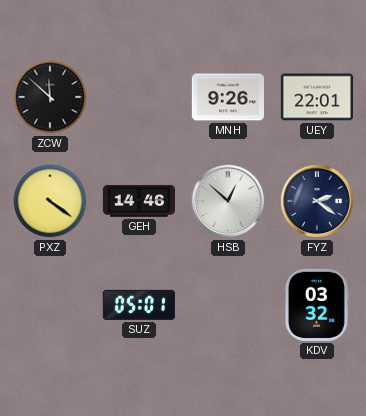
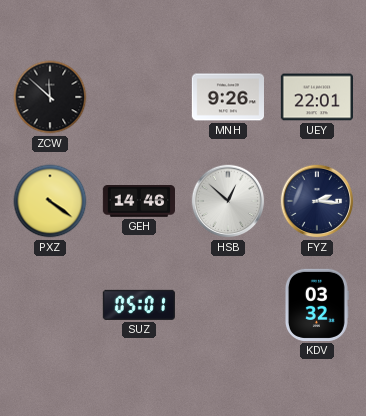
FYZ: 2:21 -> 2:16
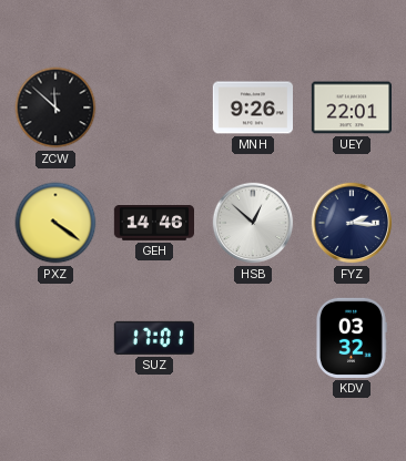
SUZ: 05:01 -> 17:01
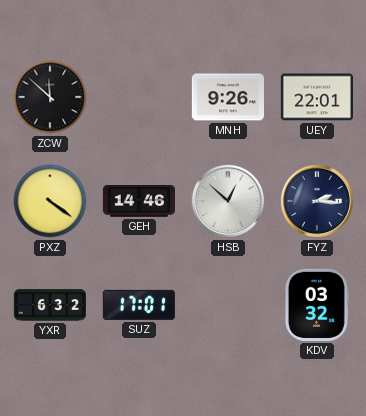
YXR: none -> 6:32
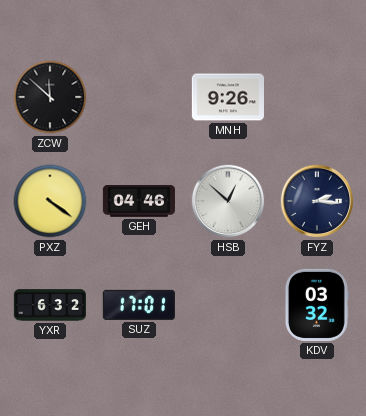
UEY: 22:01 -> none
GEH: 14:46 -> 04:46
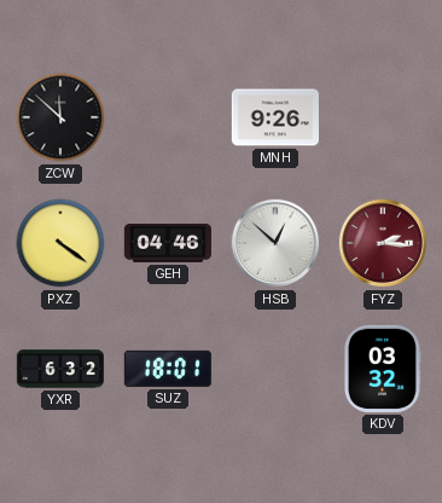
FYZ dial: navy -> burgundy
SUZ: 17:01 -> 18:01
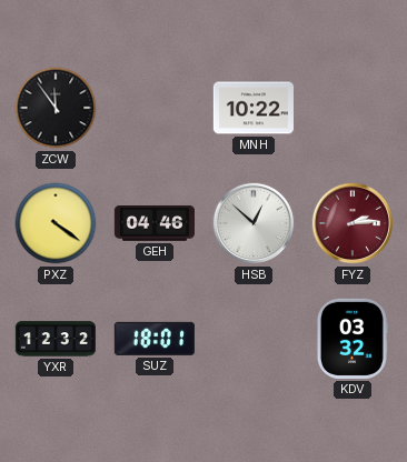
ZCW: 11:52 -> 11:54
MNH: 9:26 -> 10:22
FYZ: 2:16 -> 2:14
YXR: 6:32 -> 12:32
